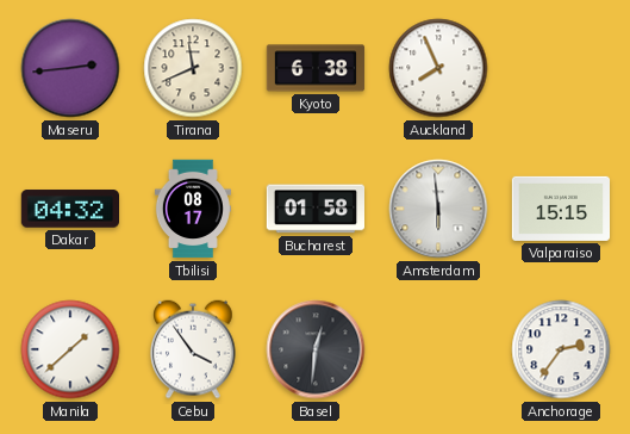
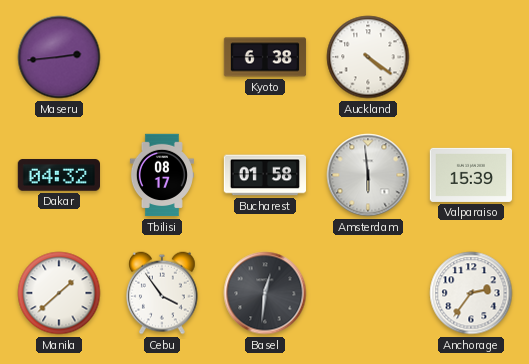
Tirana: 11:41 -> none
Auckland: 7:56 -> 4:21
Valparaiso: 15:15 -> 15:39
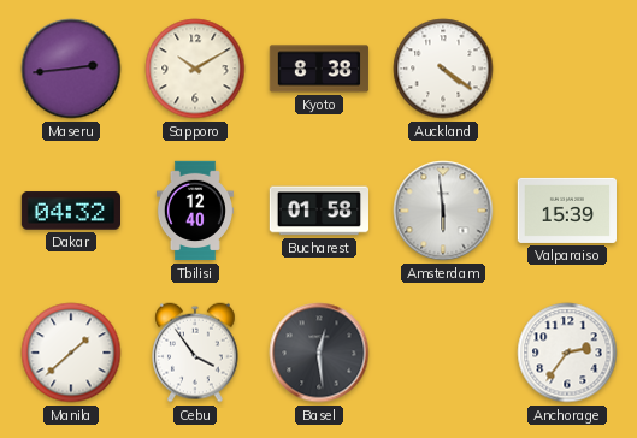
Sapporo: none -> 10:10
Kyoto: 6:38 -> 8:38
Tbilisi: 08:17 -> 12:40
Basel: 12:31 -> 12:29
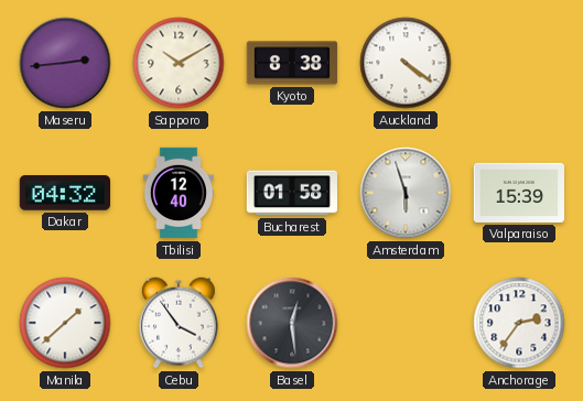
Amsterdam: 5:59 -> 5:57
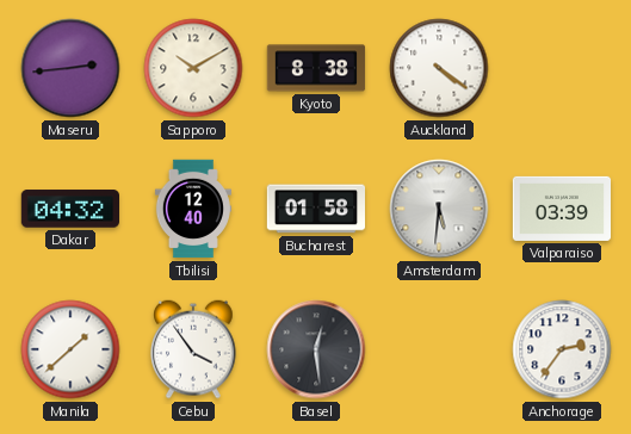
Amsterdam: 5:57 -> 5:31
Valparaiso: 15:39 -> 03:39
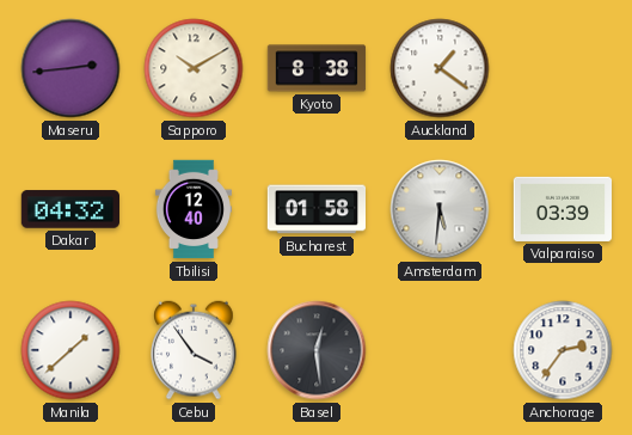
Auckland: 4:21 -> 1:21
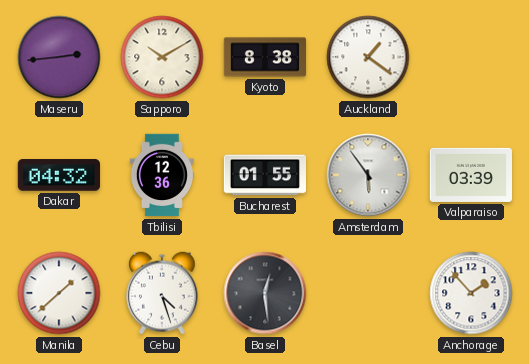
Tbilisi: 12:40 -> 12:36
Bucharest: 01:58 -> 01:55
Amsterdam: 5:31 -> 5:54
Cebu: 3:54 -> 4:27
Anchorage: 2:36 -> 1:53
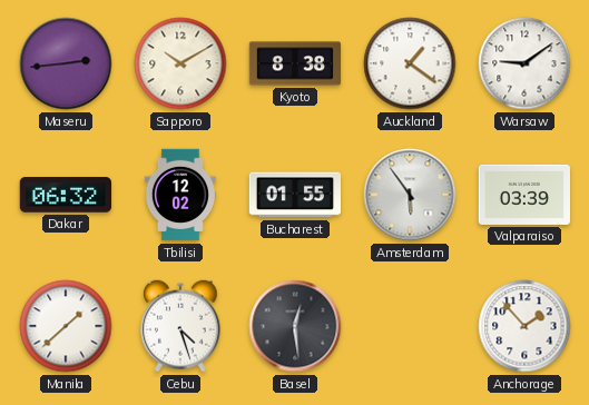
Warsaw: none -> 9:09
Dakar: 04:32 -> 06:32
Tbilisi: 12:36 -> 12:02
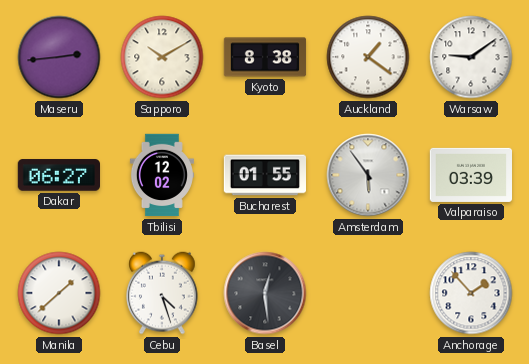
Dakar: 06:32 -> 06:27
